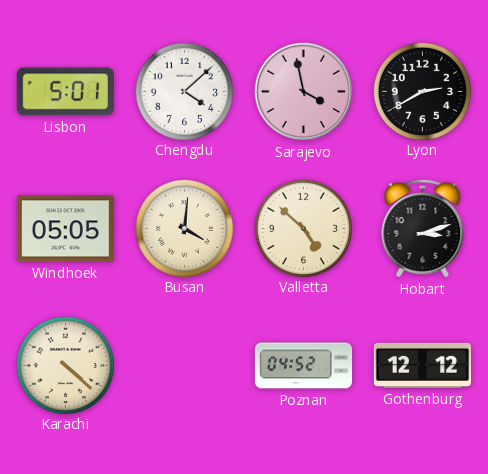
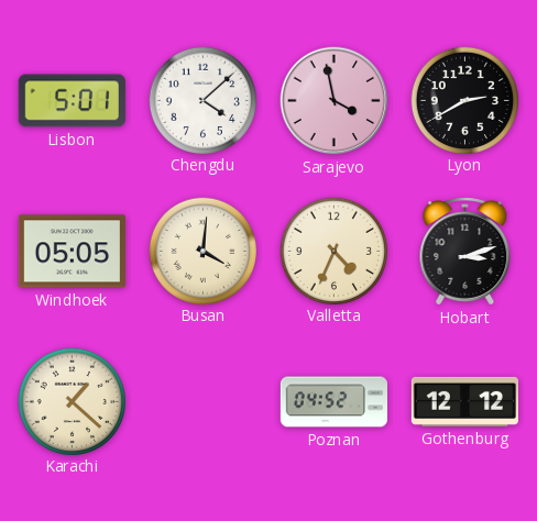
Valletta: 4:52 -> 4:34
Karachi: 4:22 -> 1:22
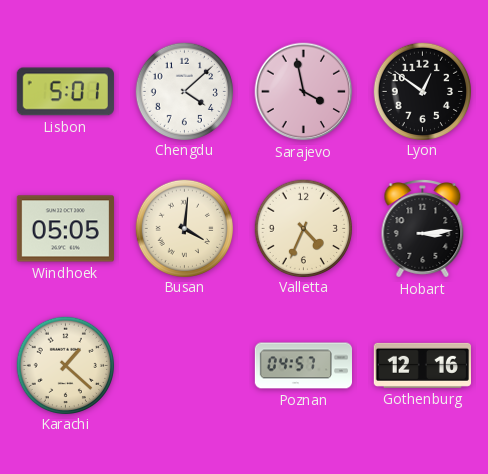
Lyon: 2:40 -> 12:51
Hobart: 3:12 -> 3:14
Poznan: 04:52 -> 04:57
Gothenburg: 12:12 -> 12:16
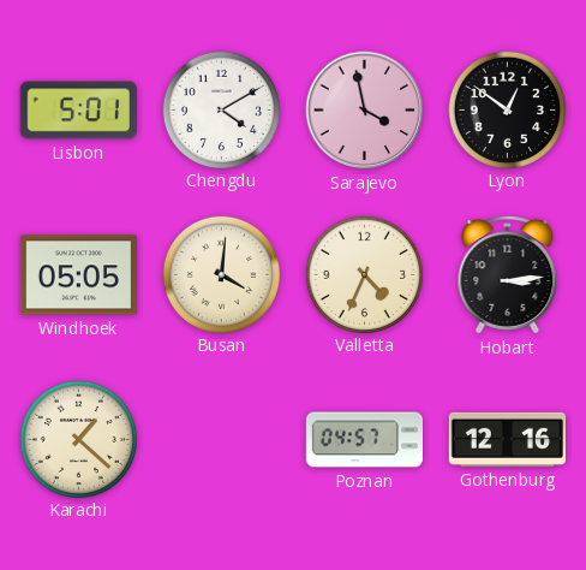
Chengdu: 4:08 -> 4:10
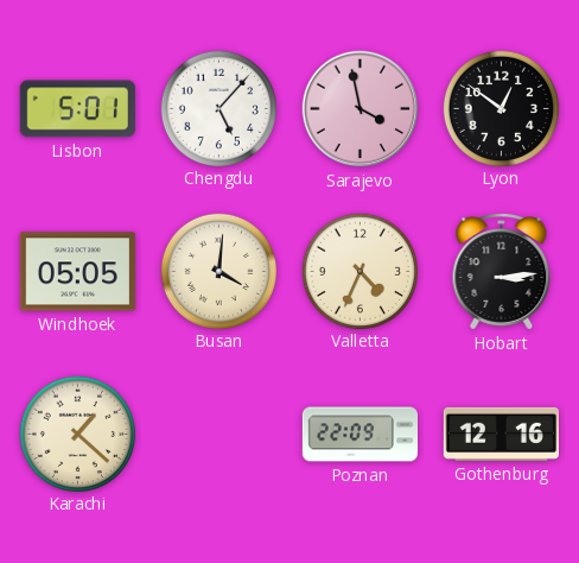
Chengdu: 4:10 -> 5:07
Poznan: 04:57 -> 22:09
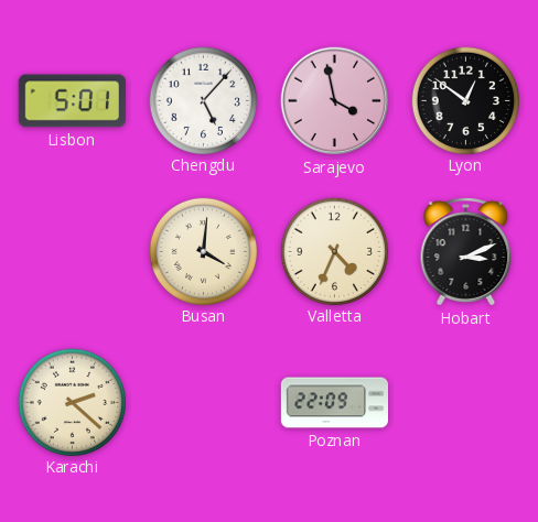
Windhoek: 05:05 -> none
Hobart: 3:14 -> 3:11
Karachi: 1:22 -> 2:22
Gothenburg: 12:16 -> none
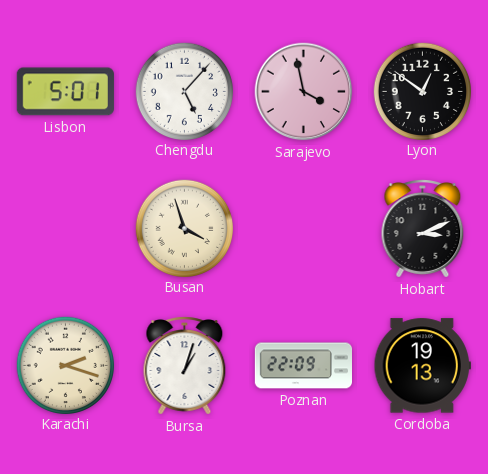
Busan: 4:01 -> 3:57
Valletta: 4:34 -> none
Karachi: 2:22 -> 2:18
Bursa: none -> 1:03
Cordoba: none -> 19:13
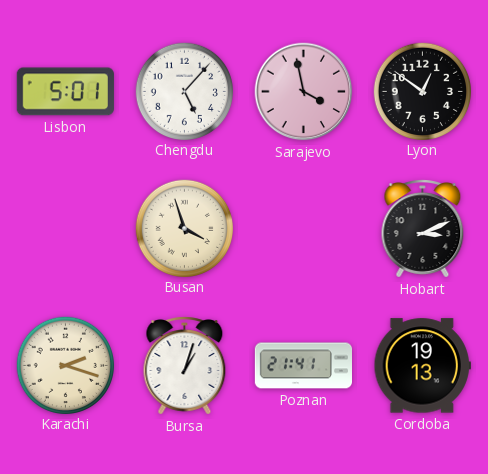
Poznan: 22:09 -> 21:41
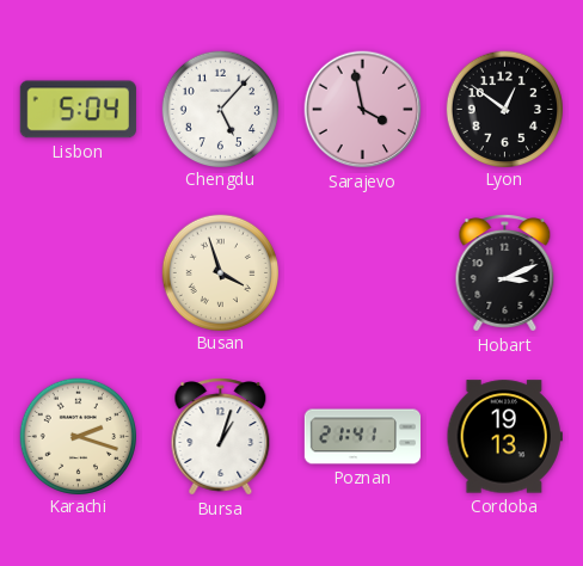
Lisbon: 5:01 -> 5:04
